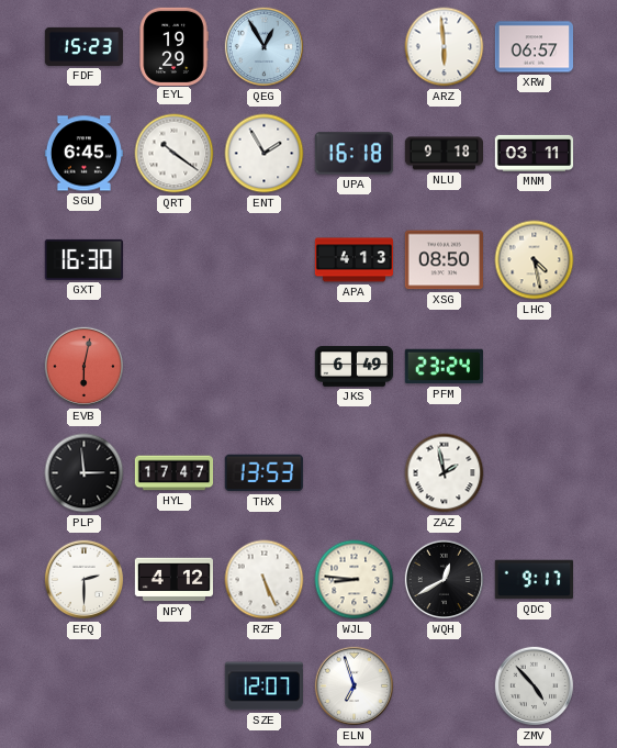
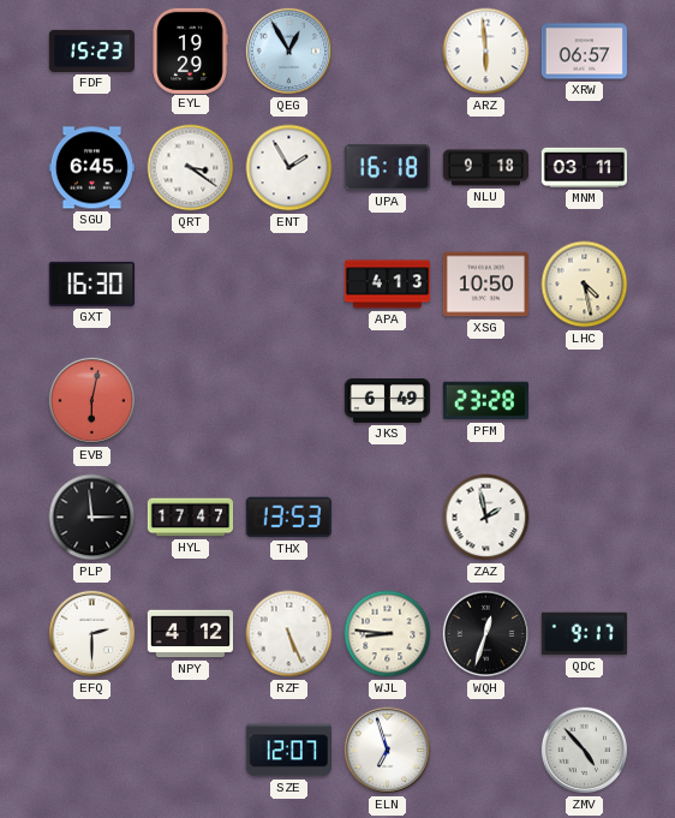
QRT: 10:21 -> 3:21
XSG: 08:50 -> 10:50
PFM: 23:24 -> 23:28
WQH: 12:40 -> 12:33
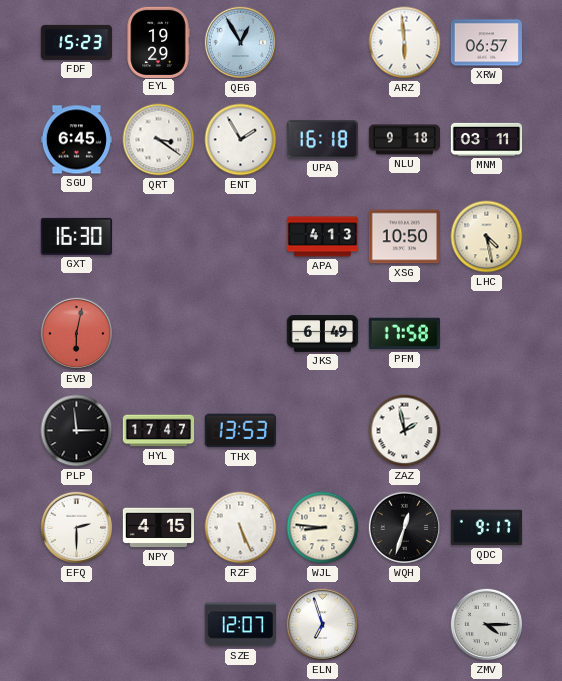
PFM: 23:28 -> 17:58
NPY: 4:12 -> 4:15
ZMV: 4:53 -> 4:15
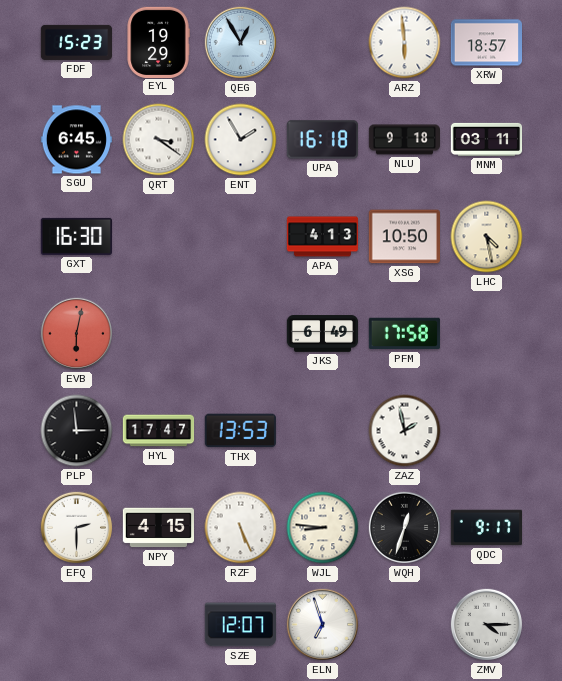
XRW: 06:57 -> 18:57
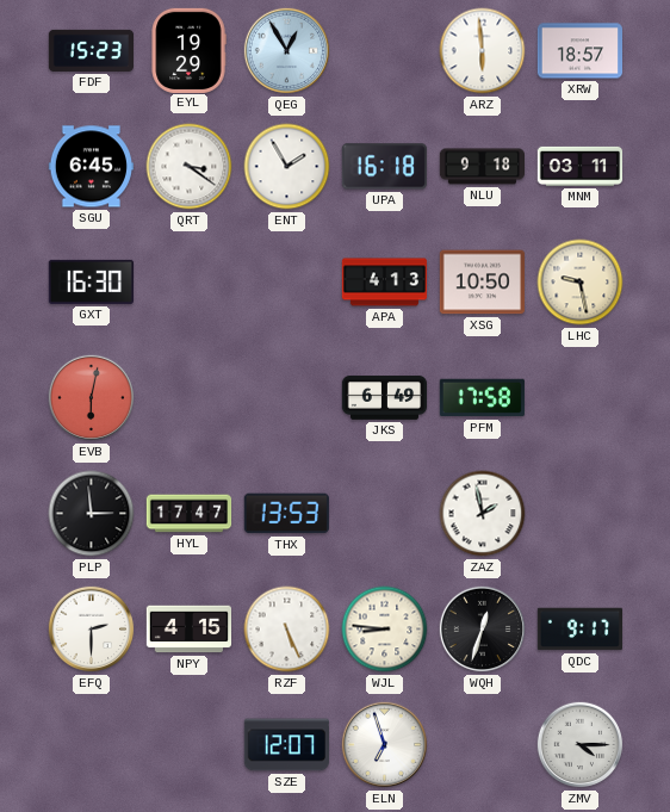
LHC: 4:28 -> 9:28
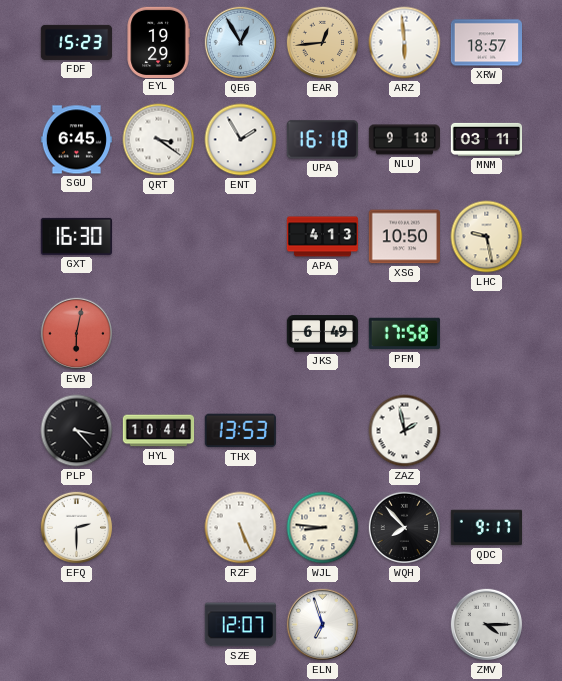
EAR: none -> 12:44
PLP: 2:59 -> 3:23
HYL: 17:47 -> 10:44
NPY: 4:15 -> none
WQH: 12:33 -> 7:53
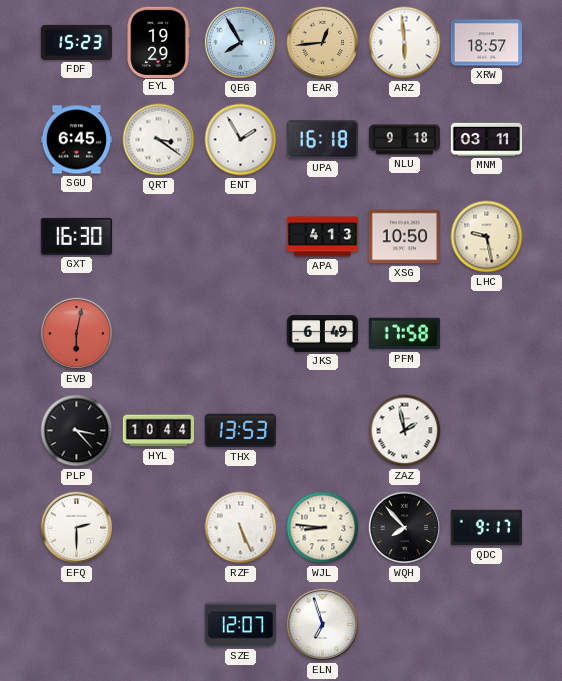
QEG: 12:55 -> 7:55
ZMV: 4:15 -> none
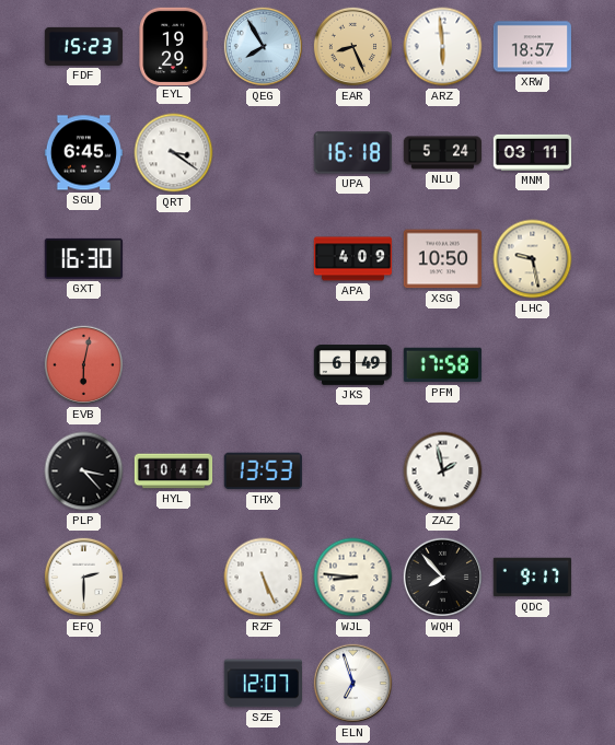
EAR: 12:44 -> 8:26
ENT: 1:55 -> none
NLU: 9:18 -> 5:24
APA: 4:13 -> 4:09
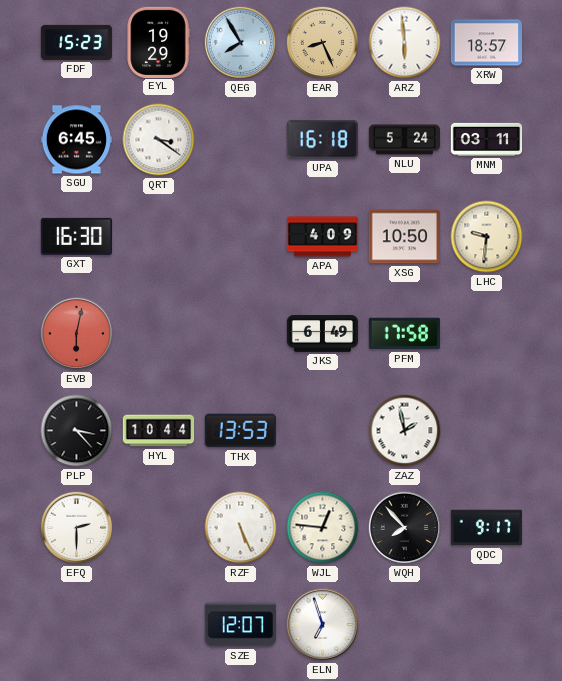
LHC: 9:28 -> 9:31
WJL: 8:46 -> 12:46
